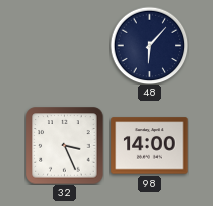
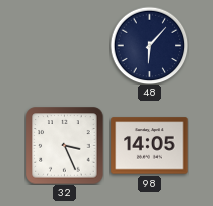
98: 14:00 -> 14:05
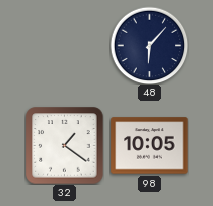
32: 3:26 -> 1:21
98: 14:05 -> 10:05
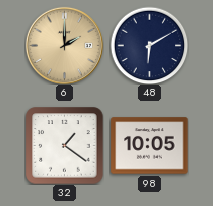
6: none -> 2:00
48: 6:07 -> 6:10
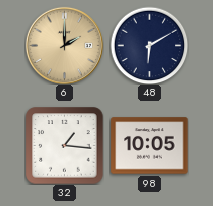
32: 1:21 -> 1:16
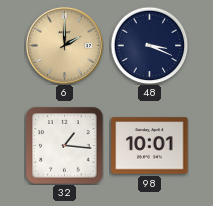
48: 6:10 -> 3:19
98: 10:05 -> 10:01
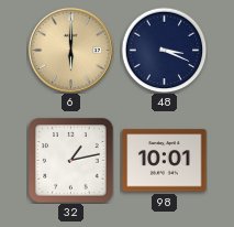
6: 2:00 -> 6:00
32: 1:16 -> 1:13
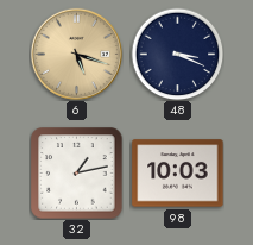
6: 6:00 -> 5:18
98: 10:01 -> 10:03
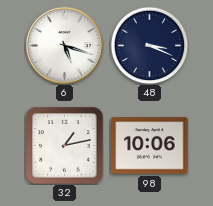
6 dial: champagne -> white
98: 10:03 -> 10:06
